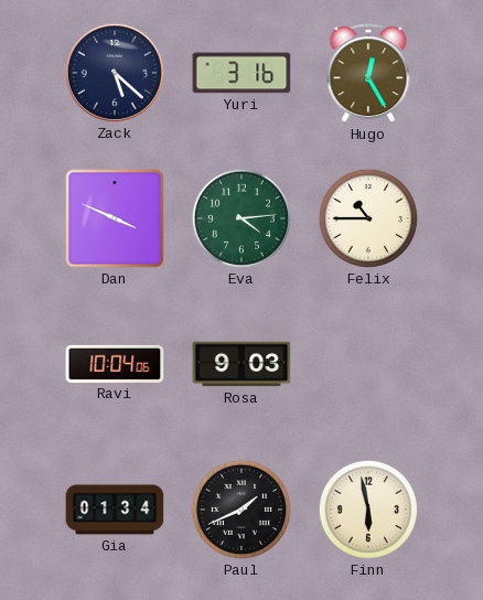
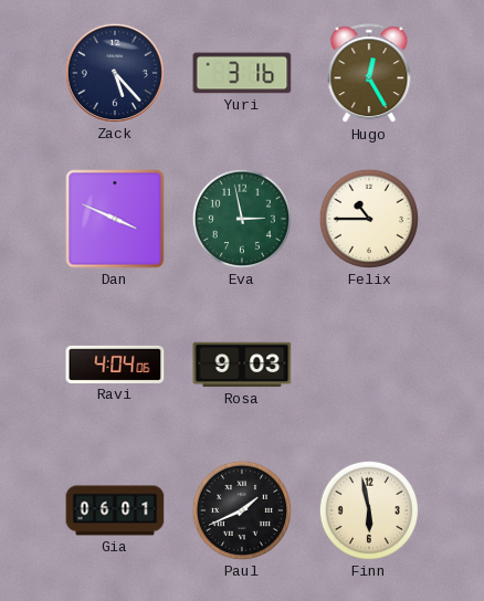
Zack: 5:22 -> 5:23
Eva: 4:14 -> 2:58
Ravi: 10:04 -> 4:04
Gia: 01:34 -> 06:01
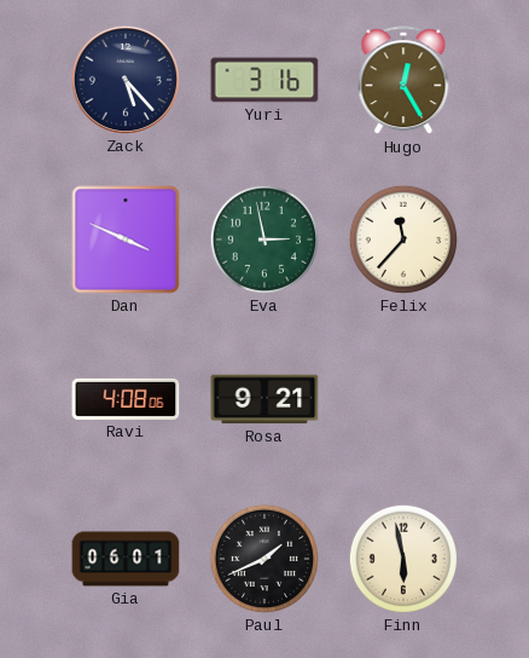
Felix: 10:45 -> 11:37
Ravi: 4:04 -> 4:08
Rosa: 9:03 -> 9:21
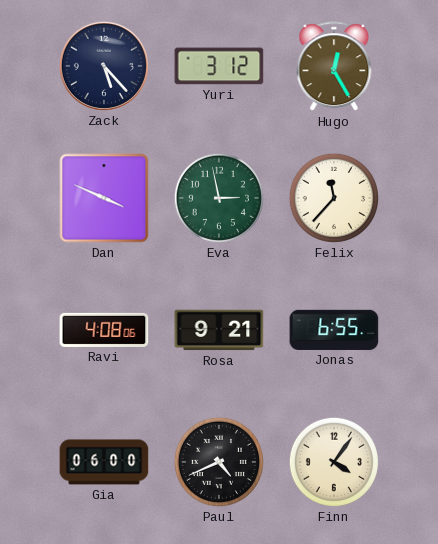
Yuri: 3:16 -> 3:12
Jonas: none -> 6:55
Gia: 06:01 -> 06:00
Paul: 1:41 -> 4:41
Finn: 5:58 -> 4:06
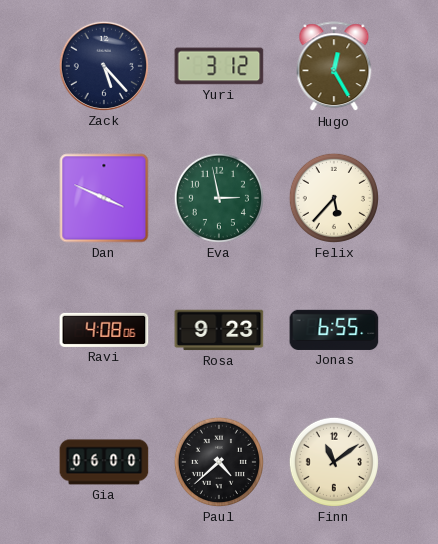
Felix: 11:37 -> 5:37
Rosa: 9:21 -> 9:23
Paul: 4:41 -> 4:38
Finn: 4:06 -> 11:09
